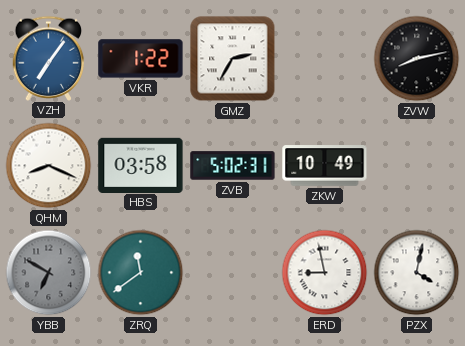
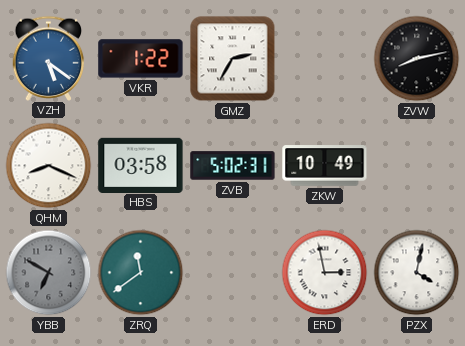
VZH: 7:06 -> 5:21
ERD: 8:58 -> 2:58
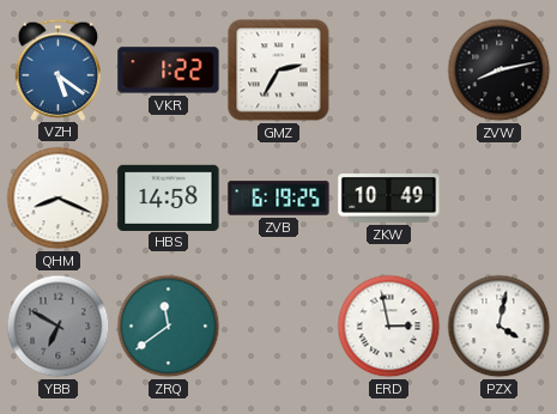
HBS: 03:58 -> 14:58
ZVB: 5:02 -> 6:19
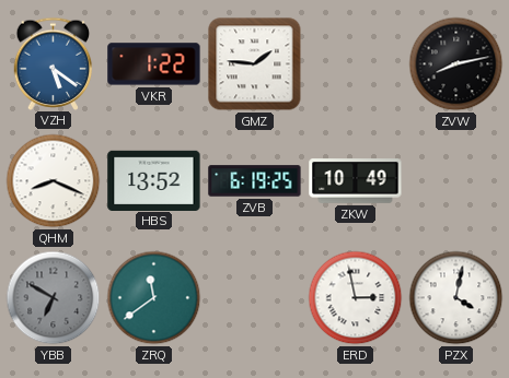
GMZ: 2:35 -> 1:46
HBS: 14:58 -> 13:52
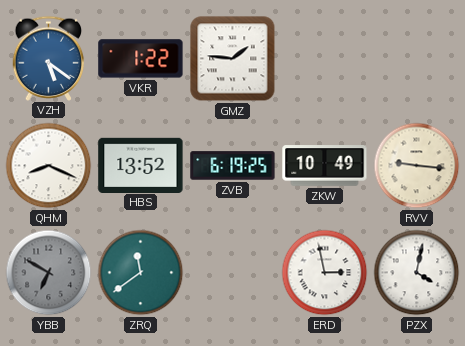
ZVW: 8:13 -> none
RVV: none -> 9:16
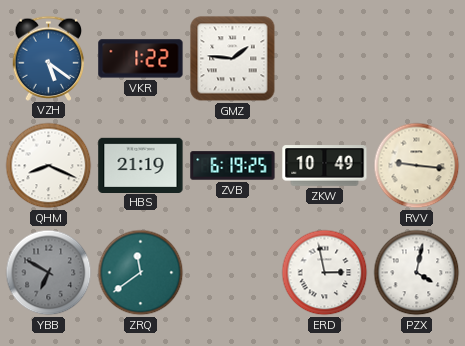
HBS: 13:52 -> 21:19
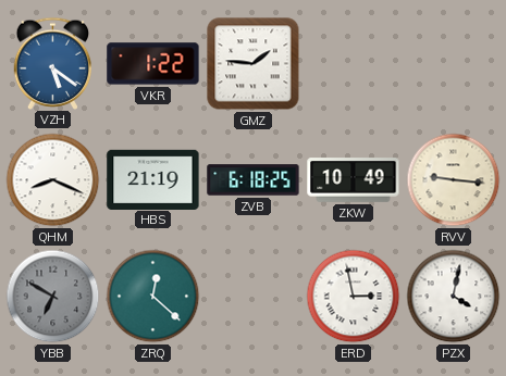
ZVB: 6:19 -> 6:18
ZRQ: 11:39 -> 12:22
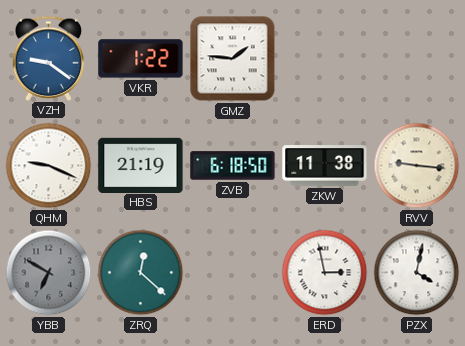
VZH: 5:21 -> 9:21
QHM: 8:19 -> 9:19
ZVB: 6:18:25 -> 6:18:50
ZKW: 10:49 -> 11:38
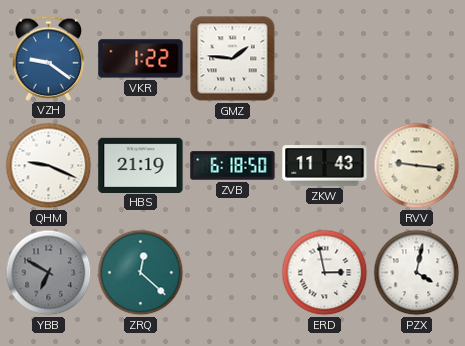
ZKW: 11:38 -> 11:43
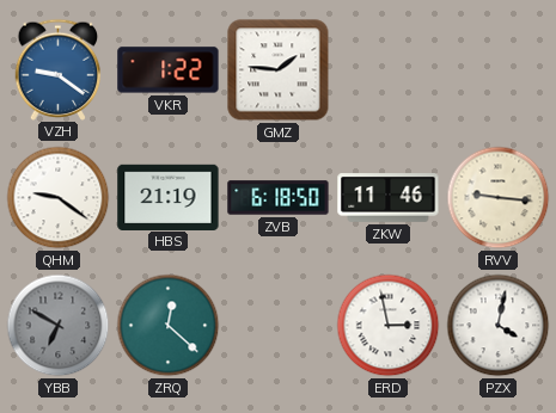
QHM: 9:19 -> 9:21
ZKW: 11:43 -> 11:46
